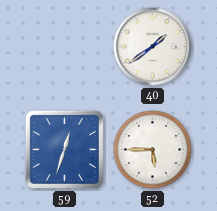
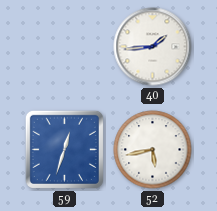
40: 1:39 -> 1:44
52: 5:45 -> 5:43
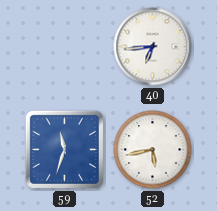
40: 1:44 -> 6:44
59: 12:33 -> 11:33
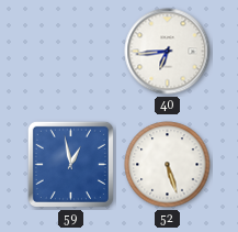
59: 11:33 -> 12:58
52: 5:43 -> 5:27
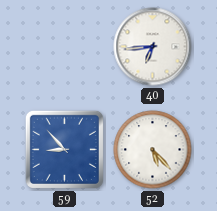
59: 12:58 -> 8:53
52: 5:27 -> 5:23
